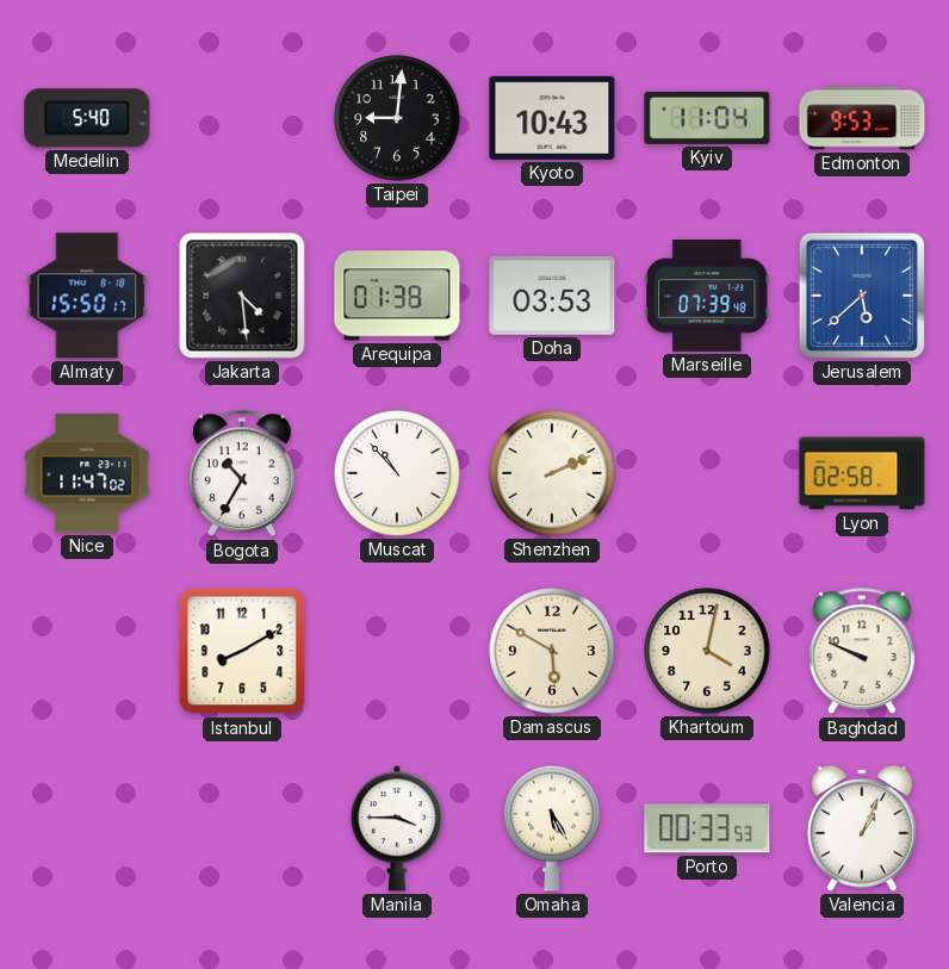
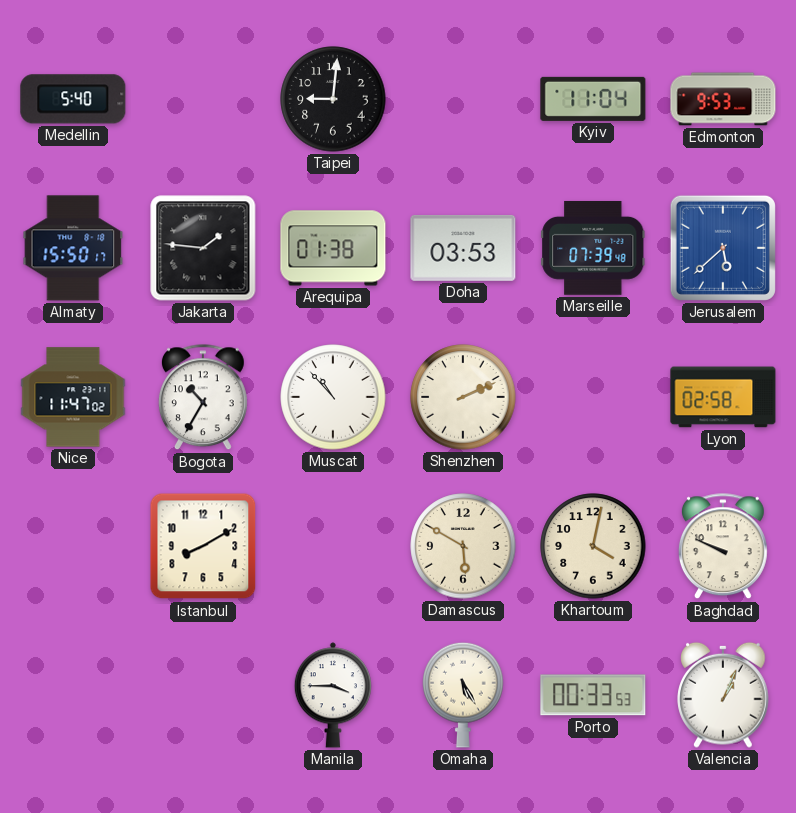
Kyoto: 10:43 -> none
Jakarta: 4:29 -> 1:46
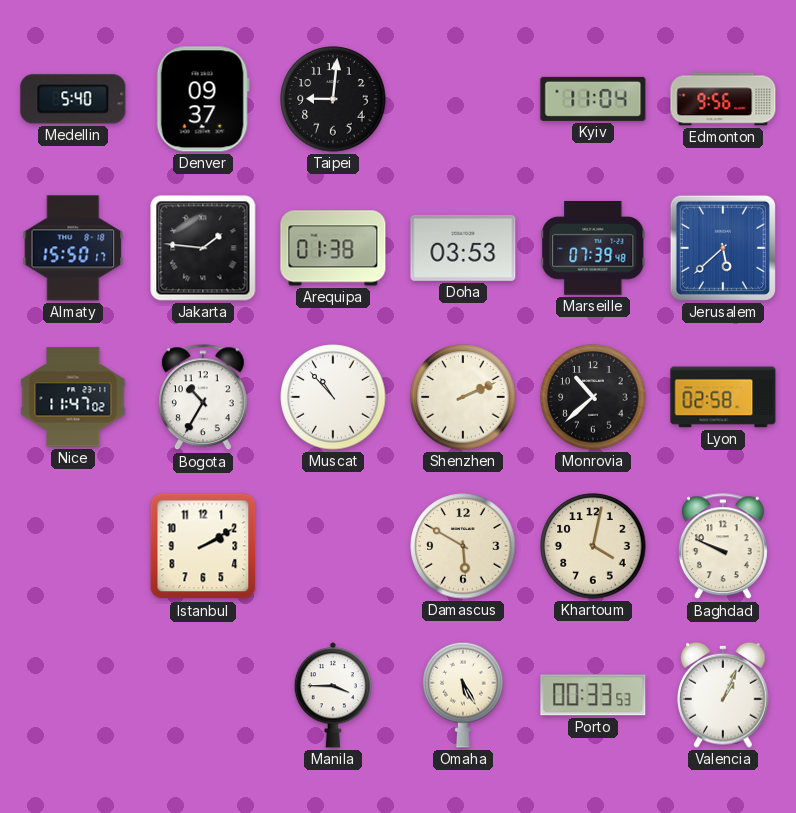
Denver: none -> 09:37
Edmonton: 9:53 -> 9:56
Monrovia: none -> 10:38
Istanbul: 8:10 -> 2:10
